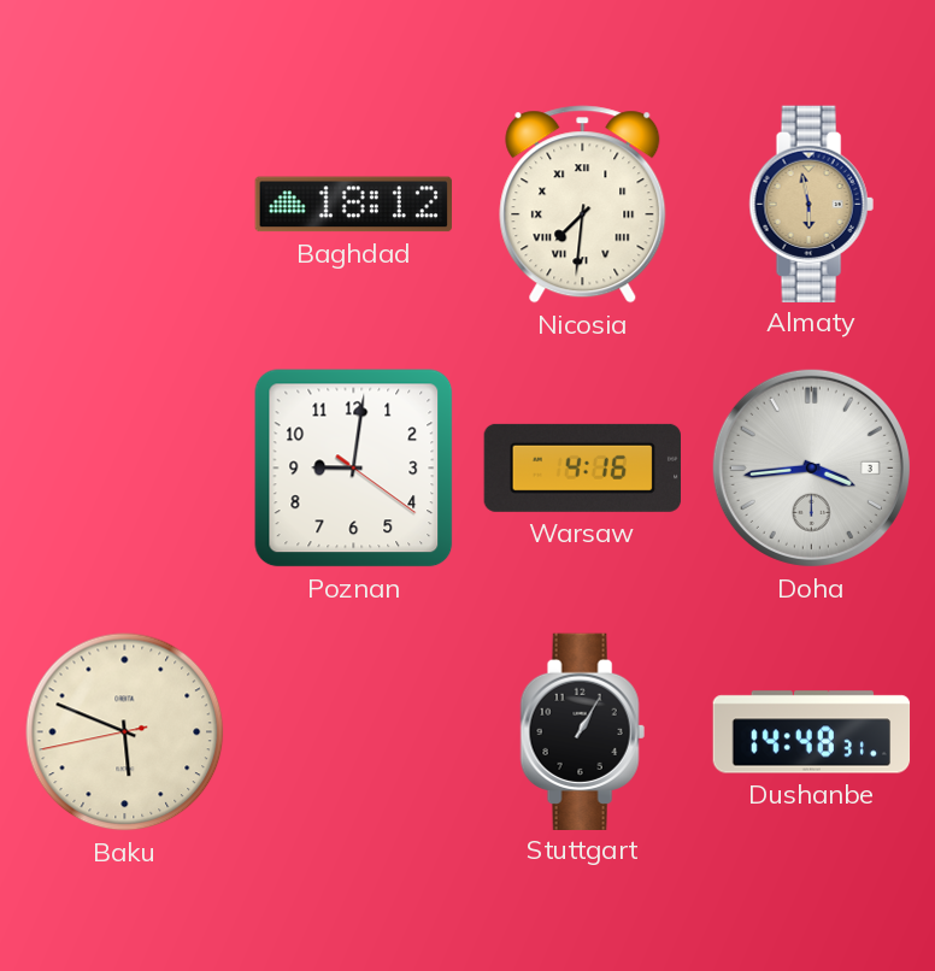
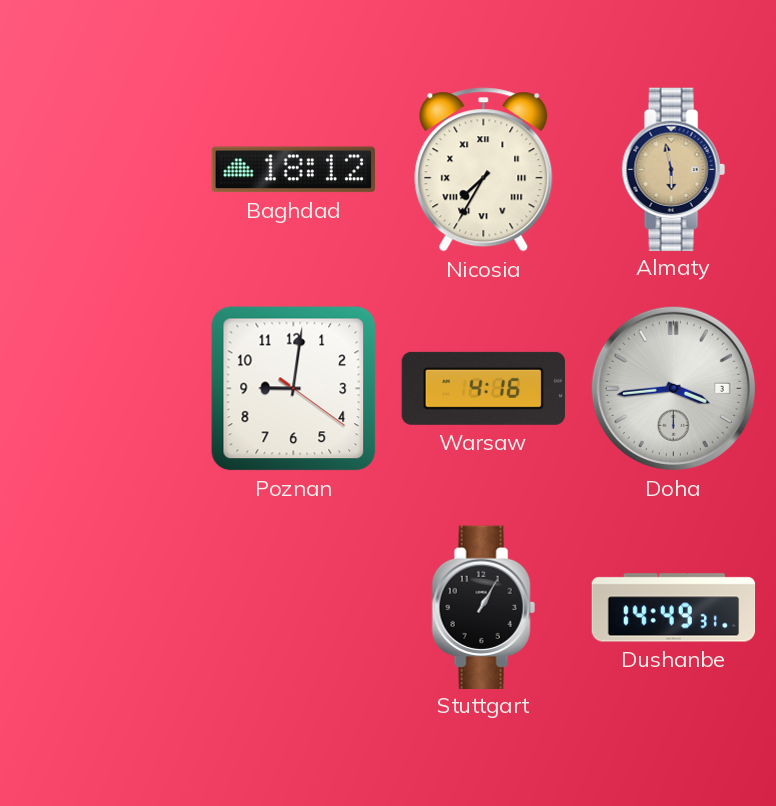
Nicosia: 7:31 -> 7:35
Baku: 5:48 -> none
Dushanbe: 14:48 -> 14:49
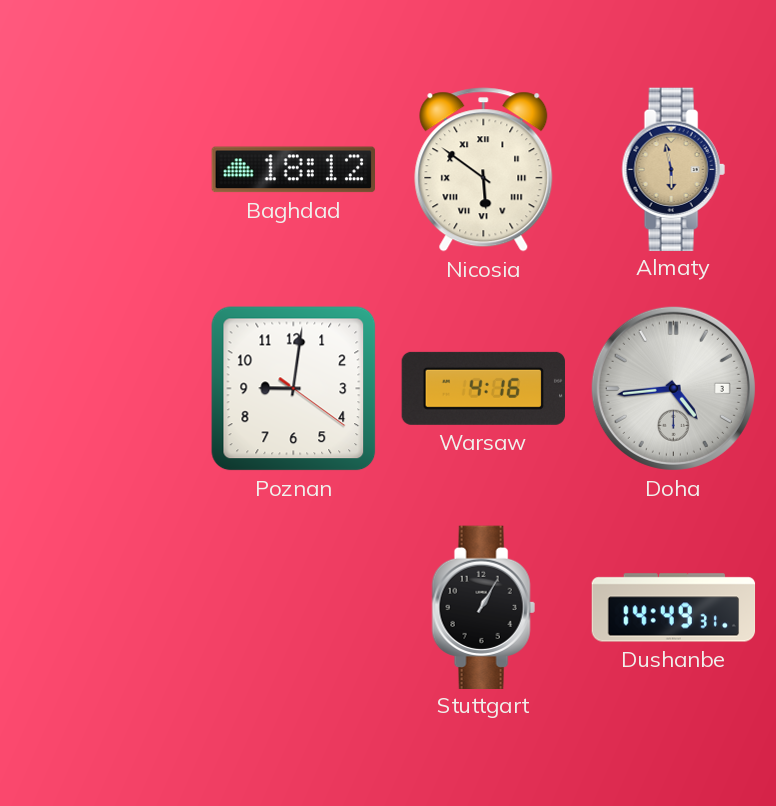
Nicosia: 7:35 -> 5:51
Doha: 3:44 -> 4:44
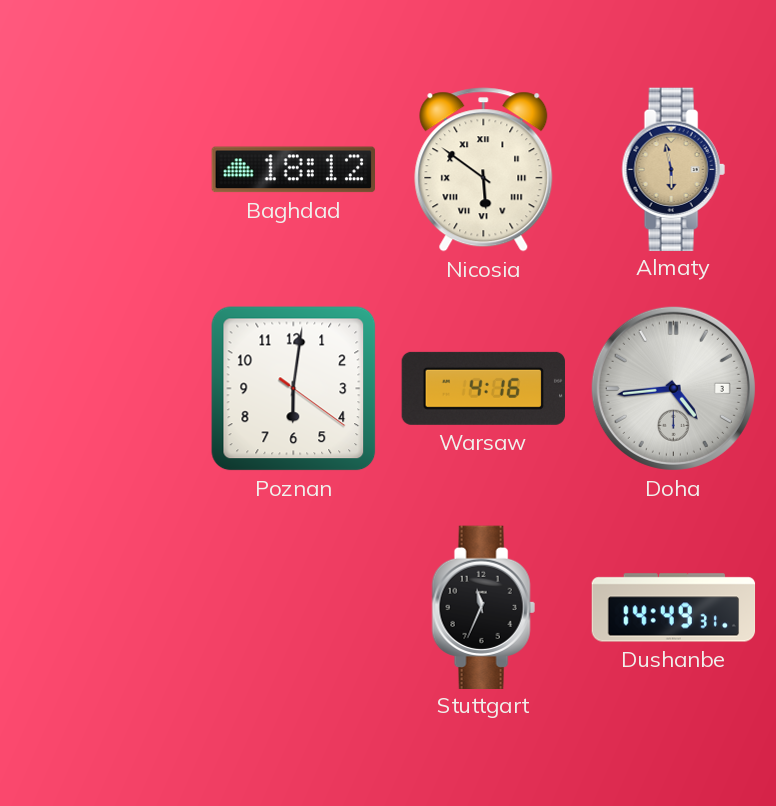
Poznan: 9:01 -> 6:01
Stuttgart: 1:05 -> 11:34
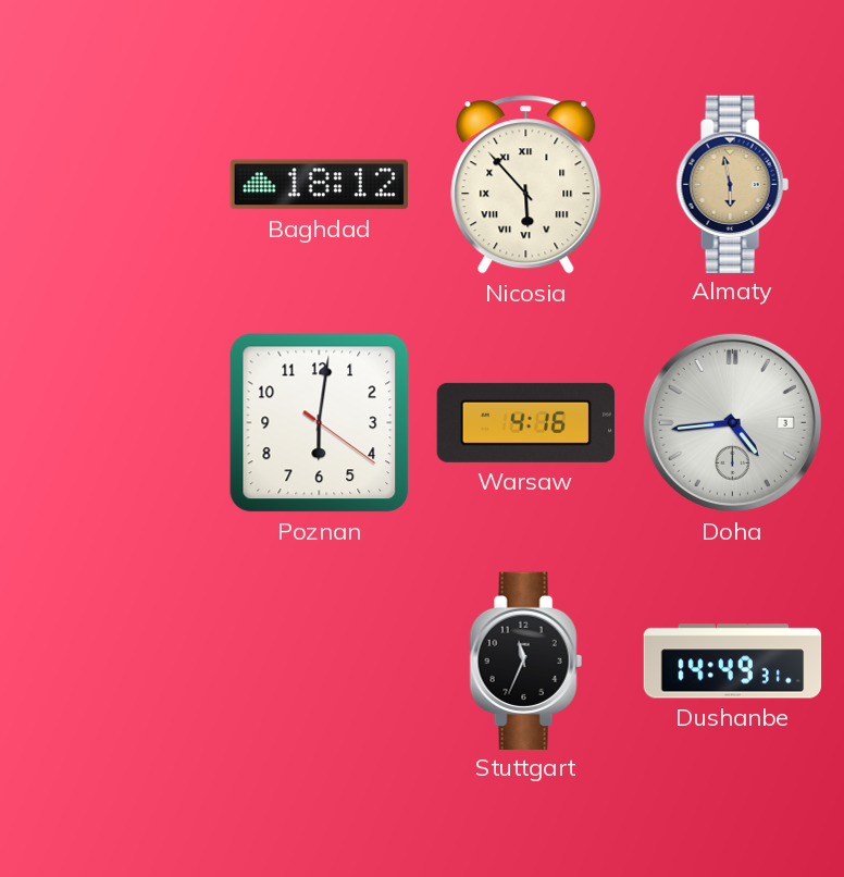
Nicosia: 5:51 -> 5:53
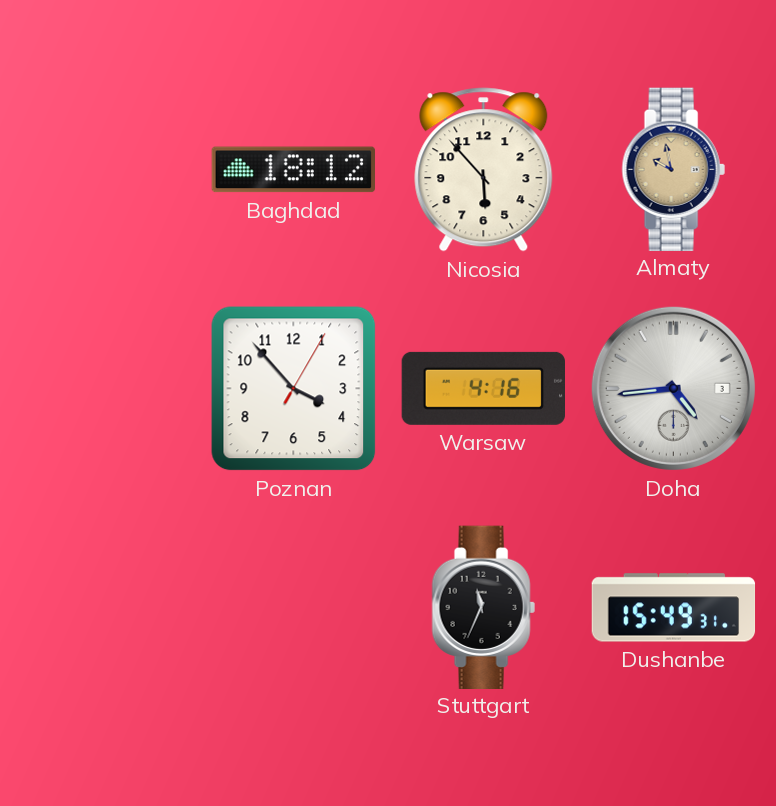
Nicosia numerals: Roman -> Arabic
Almaty: 5:58 -> 9:58
Poznan: 6:01 -> 3:53
Dushanbe: 14:49 -> 15:49
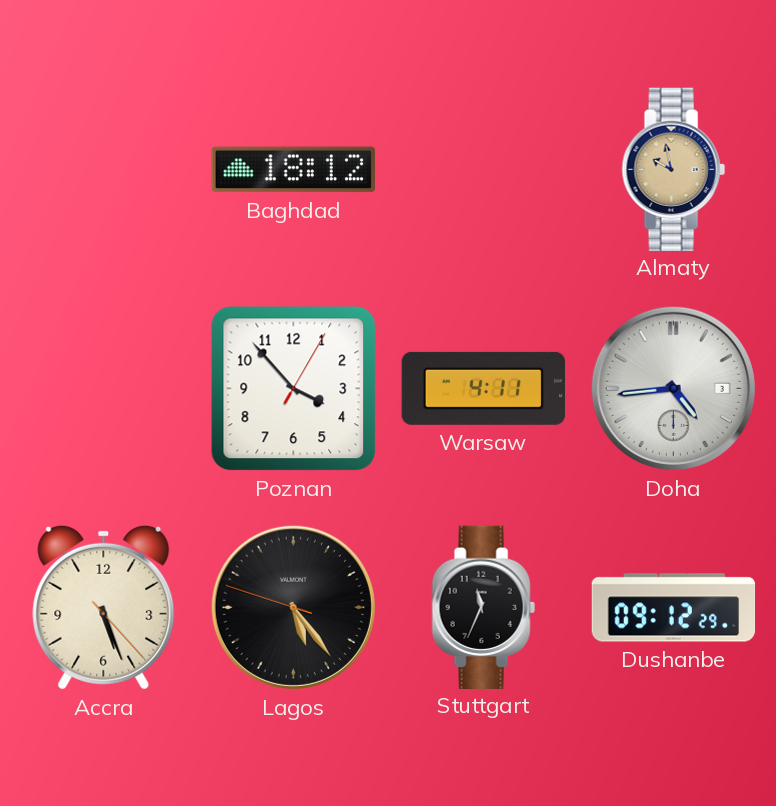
Nicosia: 5:53 -> none
Warsaw: 4:16 -> 4:11
Accra: none -> 5:26
Lagos: none -> 5:23
Dushanbe: 15:49 -> 09:12
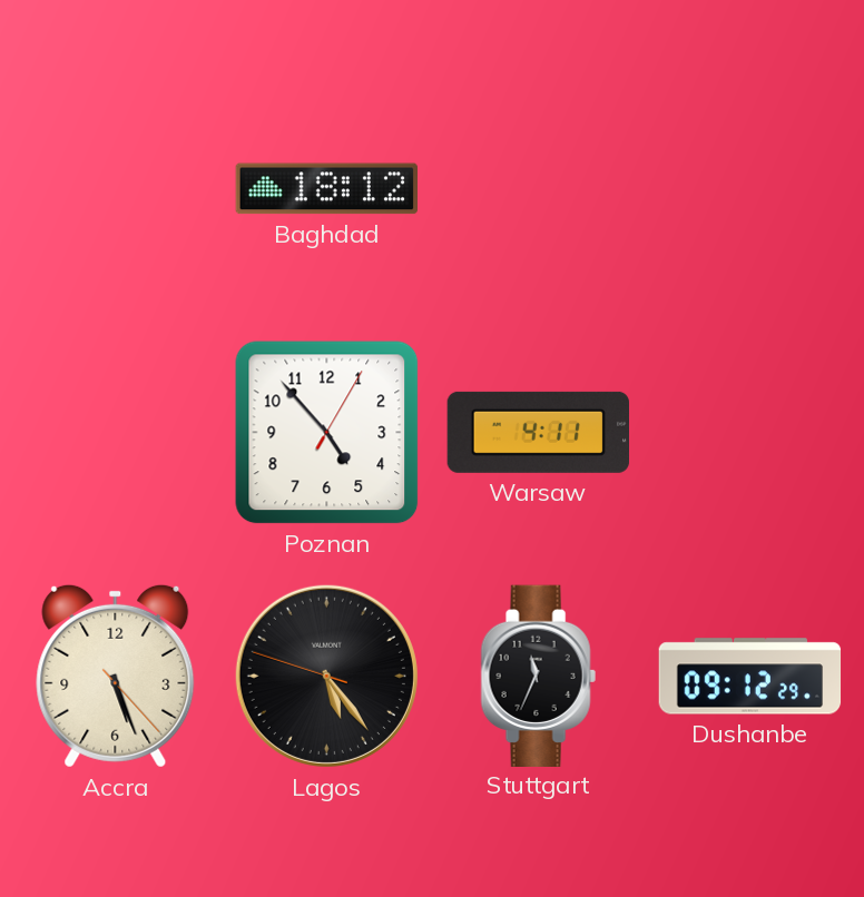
Almaty: 9:58 -> none
Poznan: 3:53 -> 4:53
Doha: 4:44 -> none
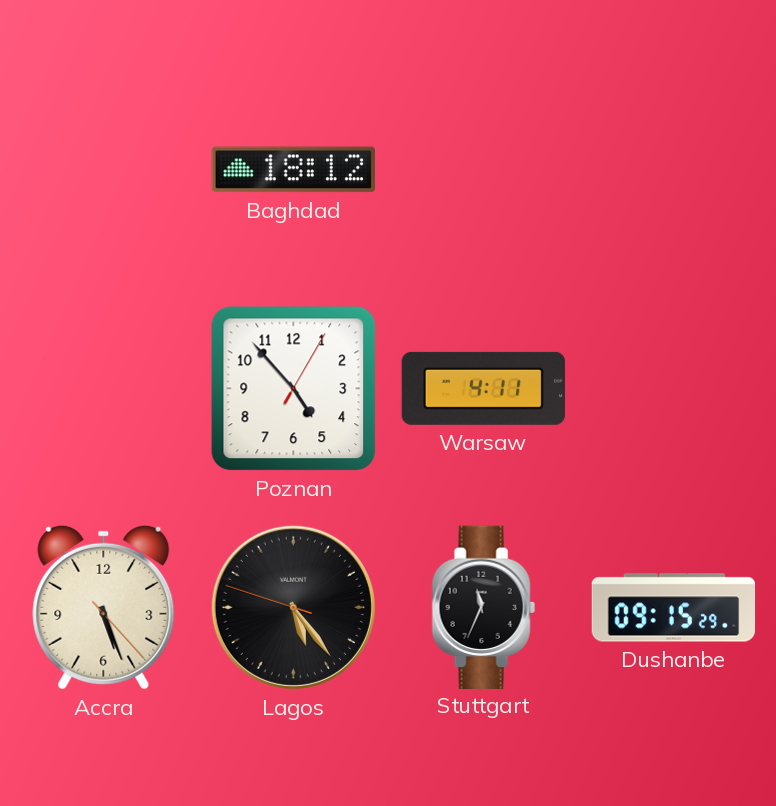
Dushanbe: 09:12 -> 09:15
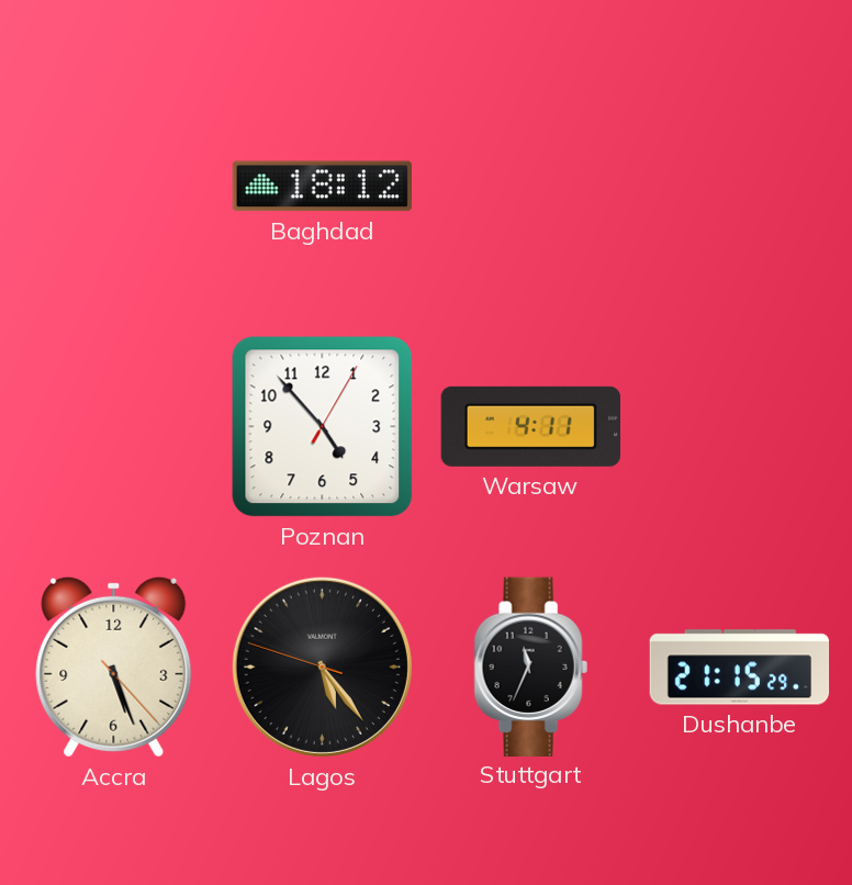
Dushanbe: 09:15 -> 21:15
